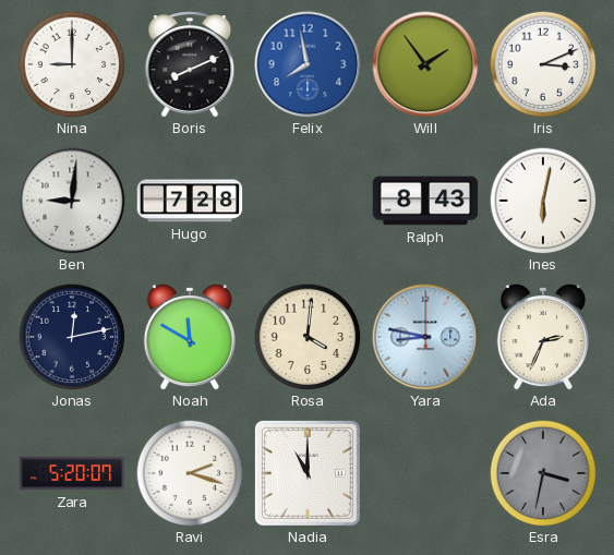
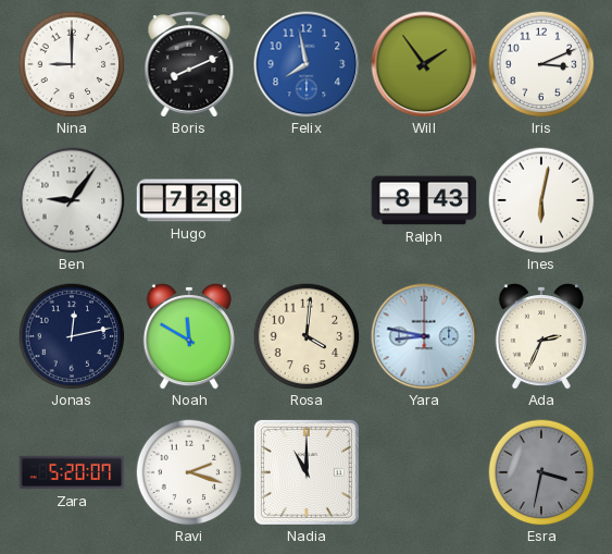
Ben: 9:01 -> 9:06
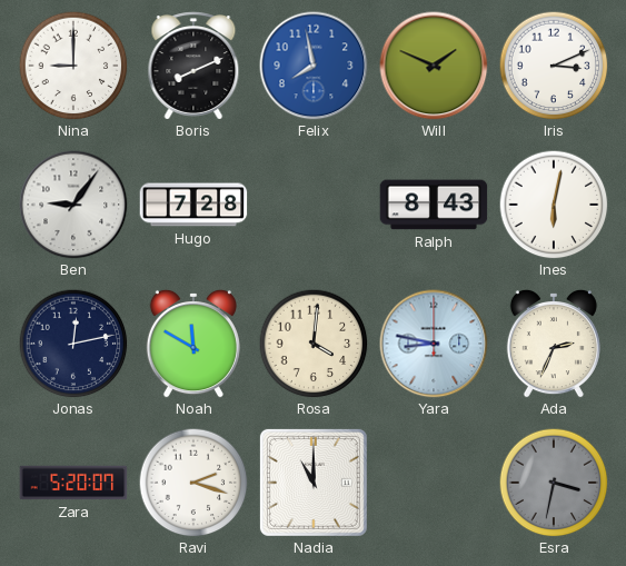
Will: 1:54 -> 1:49
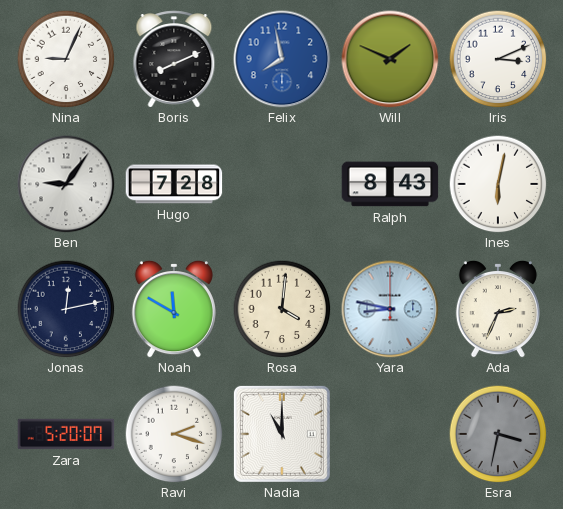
Nina: 9:00 -> 9:04
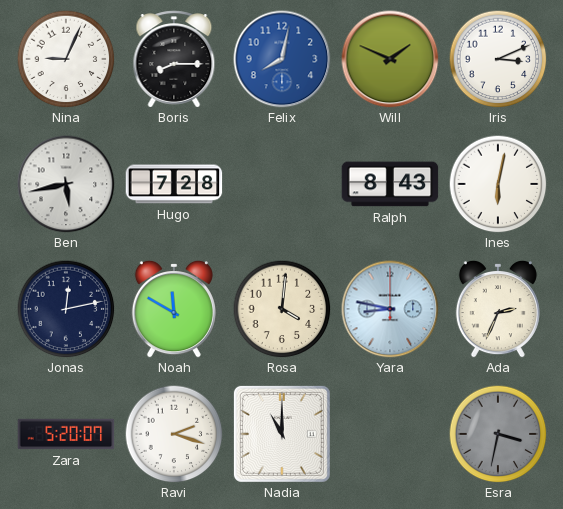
Boris: 8:11 -> 8:15
Felix: 7:58 -> 8:02
Ben: 9:06 -> 5:43
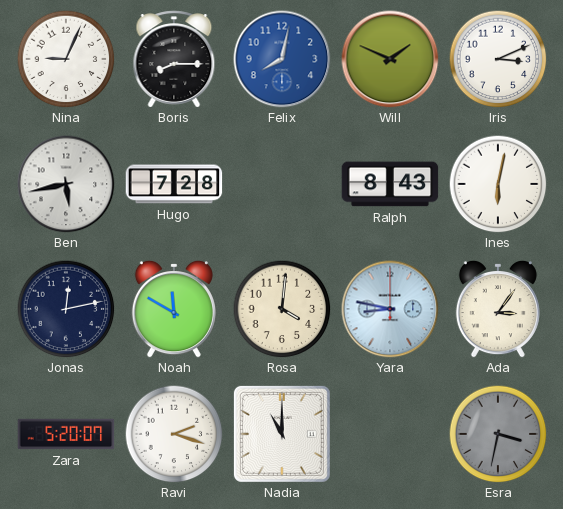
Ada: 2:34 -> 3:06
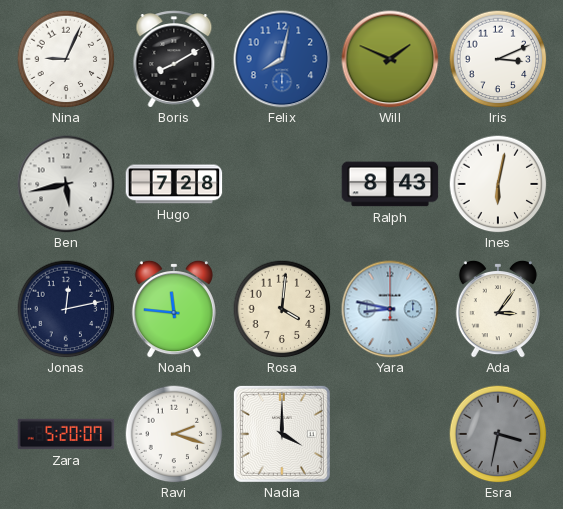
Boris: 8:15 -> 8:10
Noah: 11:50 -> 11:46
Nadia: 11:00 -> 4:00
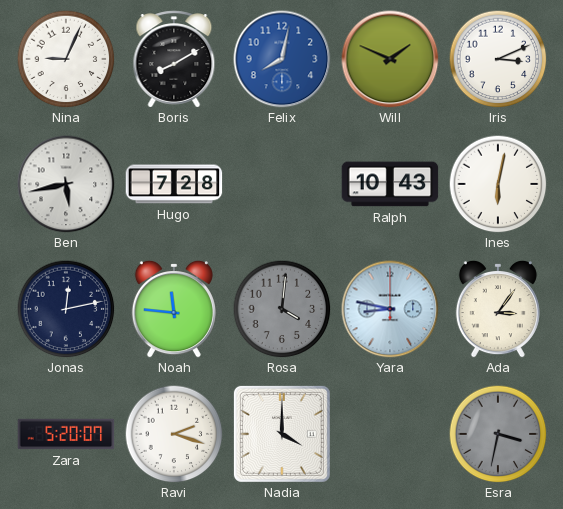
Ralph: 8:43 -> 10:43
Rosa dial: cream -> grey
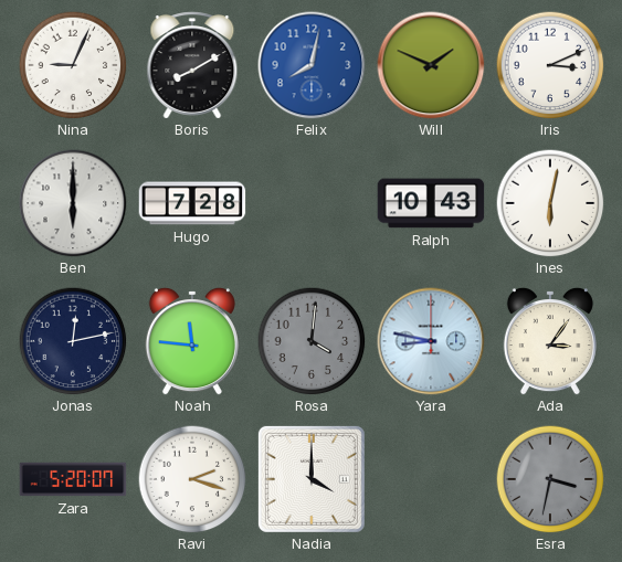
Ben: 5:43 -> 6:00
